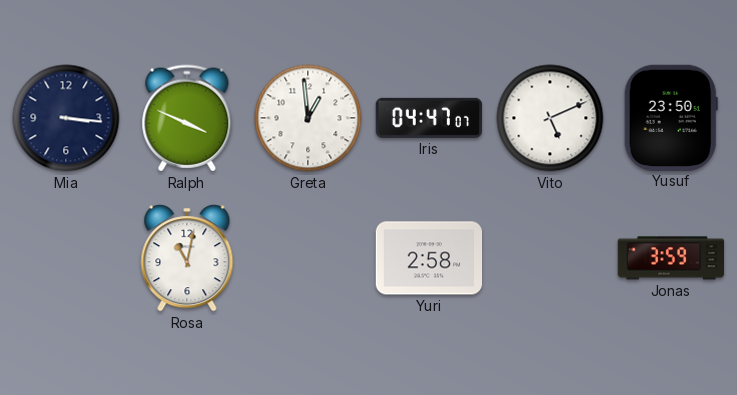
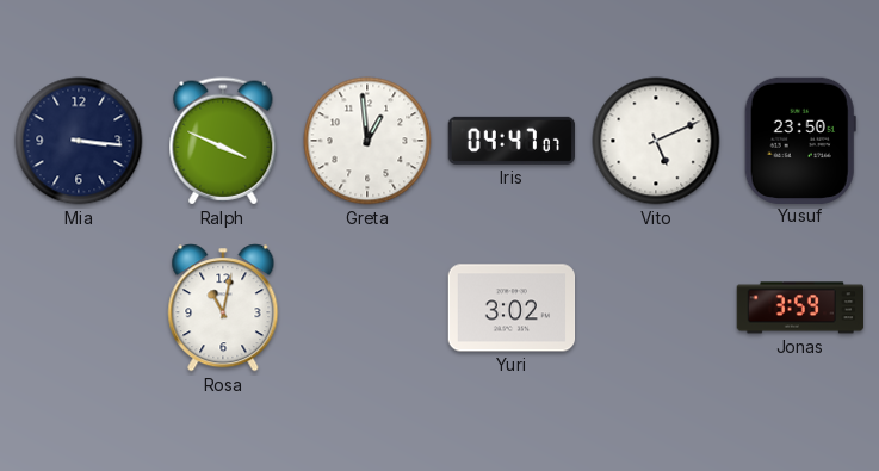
Yuri: 2:58 -> 3:02
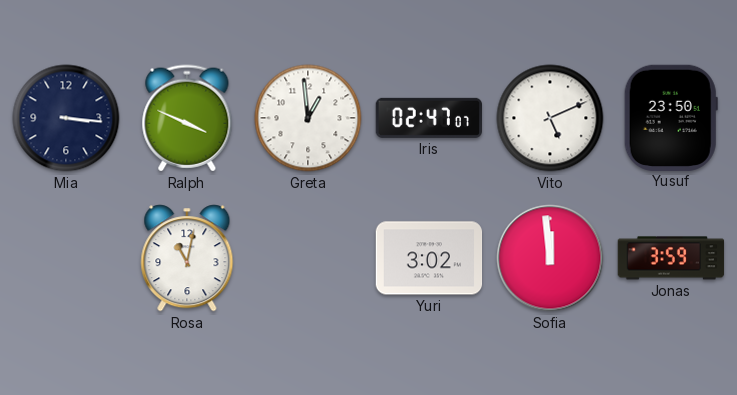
Iris: 04:47 -> 02:47
Sofia: none -> 11:59
